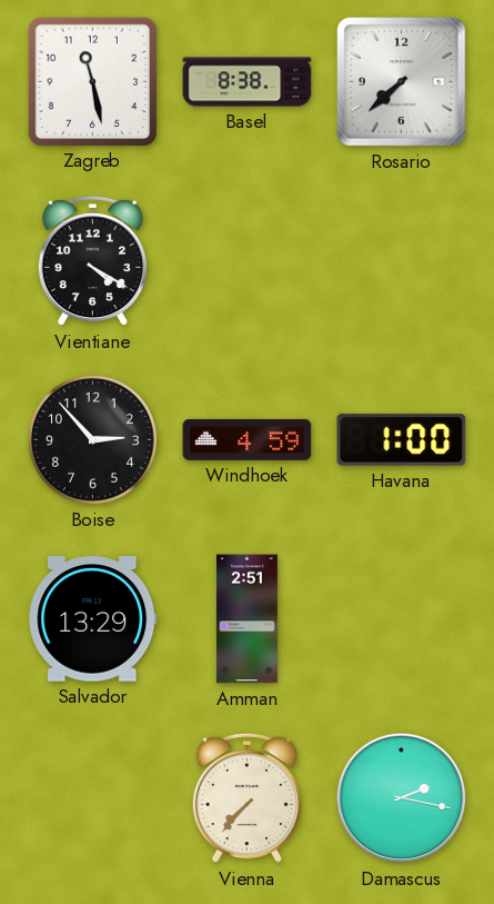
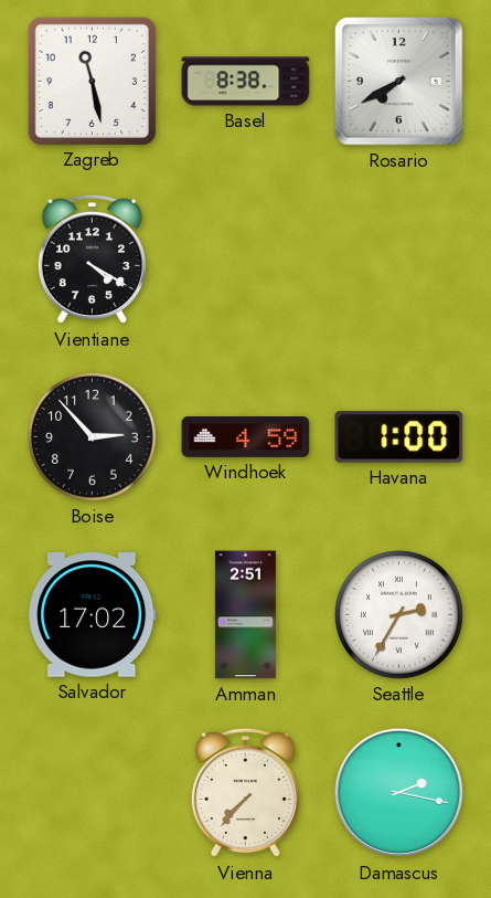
Rosario: 7:38 -> 7:40
Salvador: 13:29 -> 17:02
Seattle: none -> 2:35
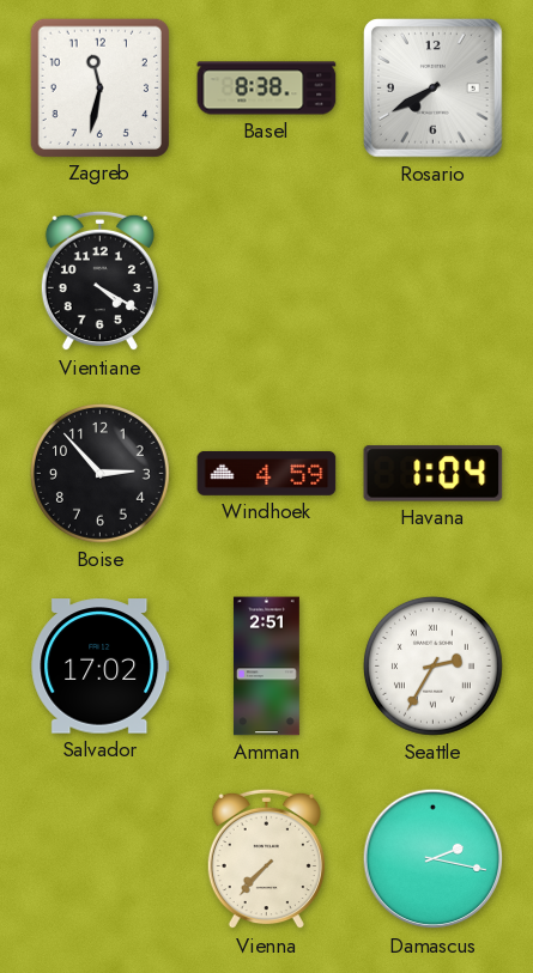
Zagreb: 11:28 -> 11:32
Havana: 1:00 -> 1:04
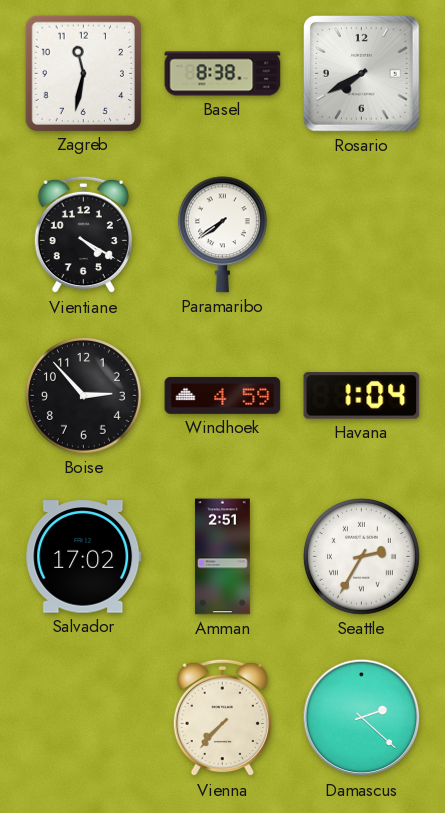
Paramaribo: none -> 7:39
Damascus: 2:17 -> 2:22
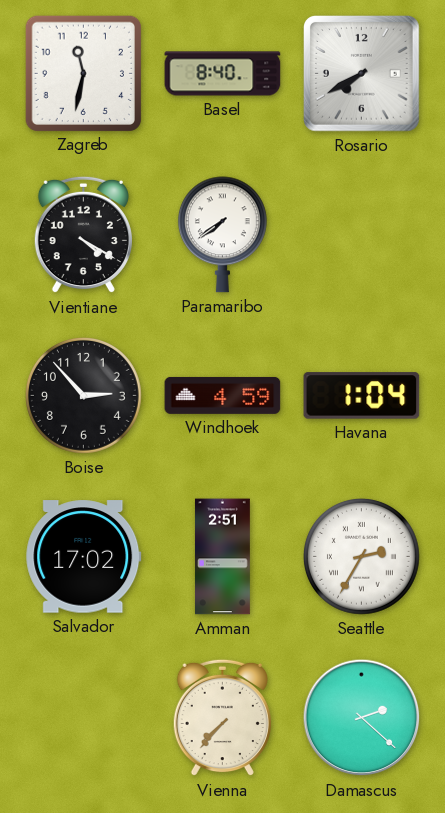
Basel: 8:38 -> 8:40
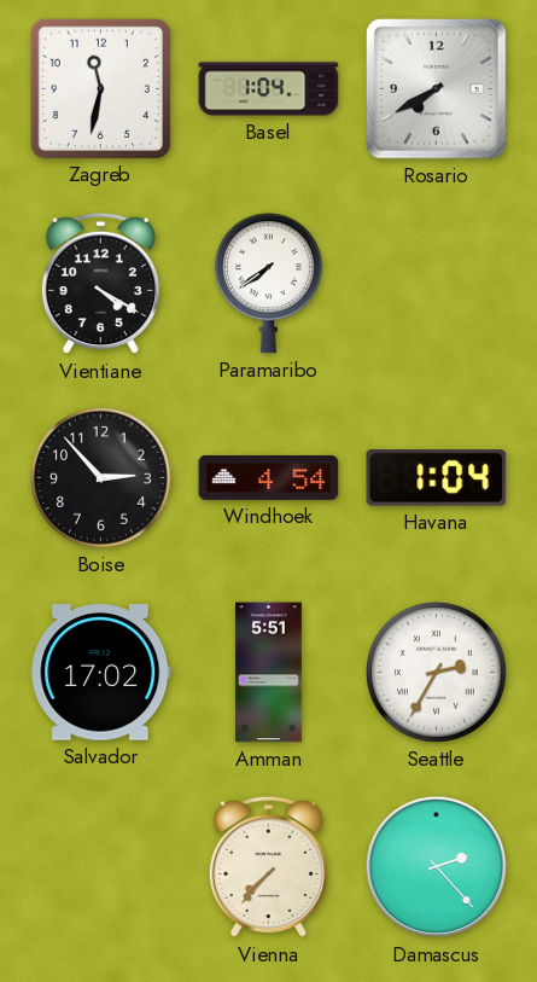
Basel: 8:40 -> 1:04
Windhoek: 4:59 -> 4:54
Amman: 2:51 -> 5:51
Damascus: 2:22 -> 2:23
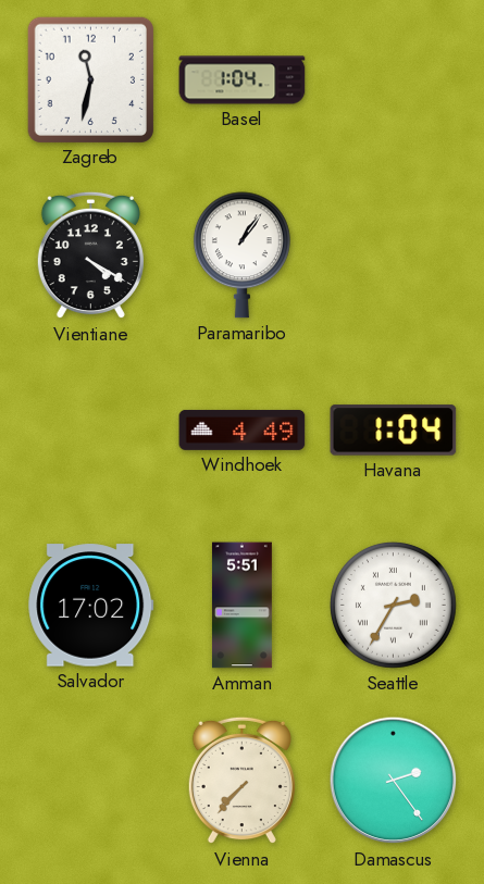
Rosario: 7:40 -> none
Paramaribo: 7:39 -> 1:06
Boise: 2:53 -> none
Windhoek: 4:54 -> 4:49
Damascus: 2:23 -> 2:24
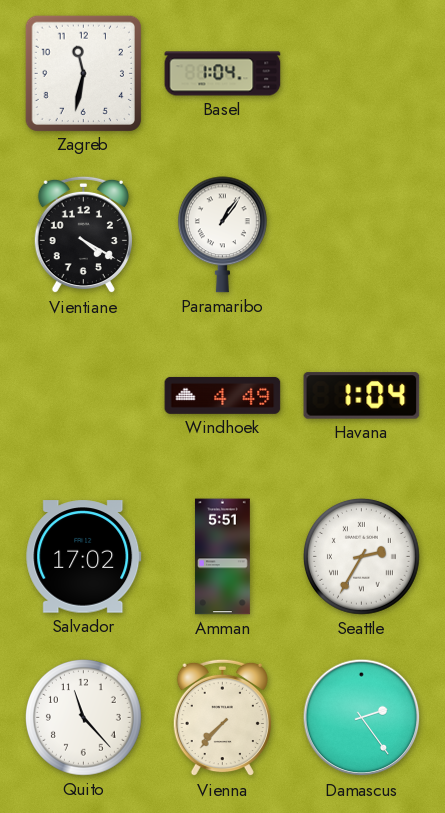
Quito: none -> 11:23
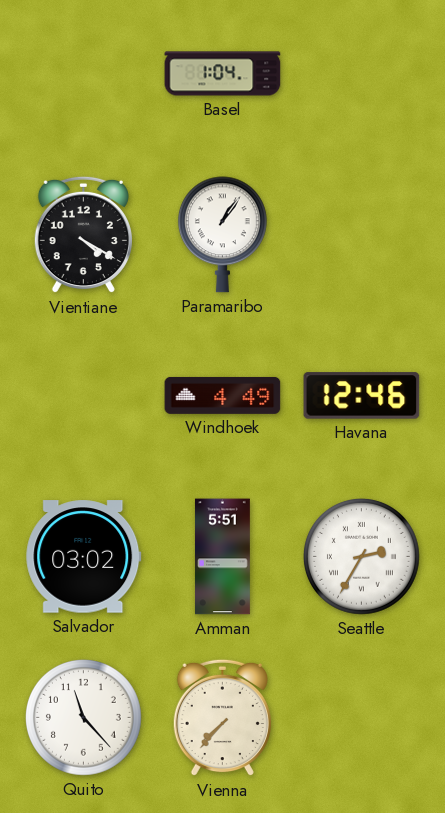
Zagreb: 11:32 -> none
Havana: 1:04 -> 12:46
Salvador: 17:02 -> 03:02
Damascus: 2:24 -> none
